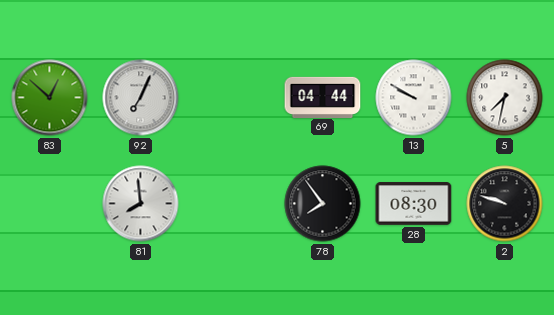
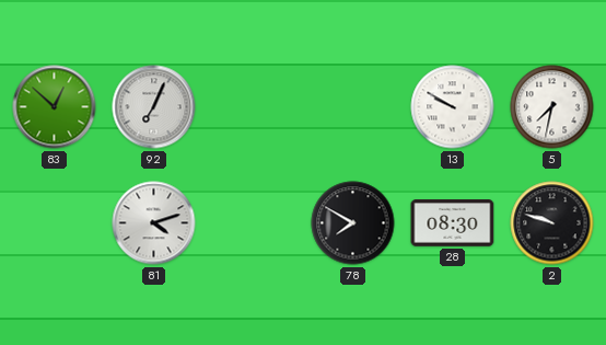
69: 04:44 -> none
81: 7:59 -> 4:12
78: 7:54 -> 7:50
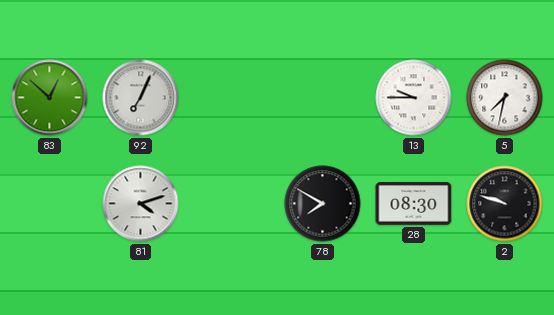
13: 9:50 -> 9:45
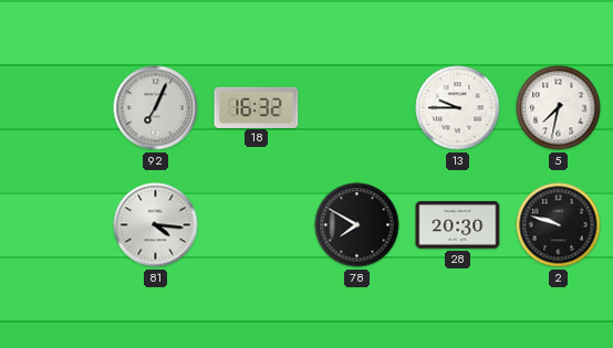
83: 12:52 -> none
18: none -> 16:32
81: 4:12 -> 4:16
28: 08:30 -> 20:30
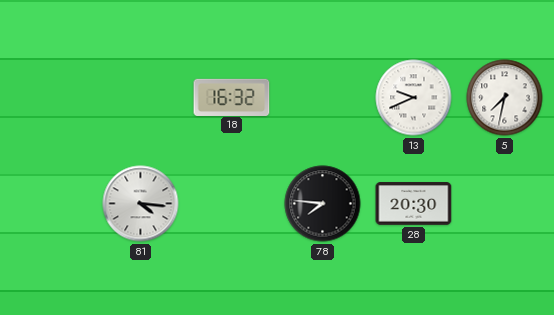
92: 7:04 -> none
13: 9:45 -> 9:41
78: 7:50 -> 7:46
2: 9:48 -> none
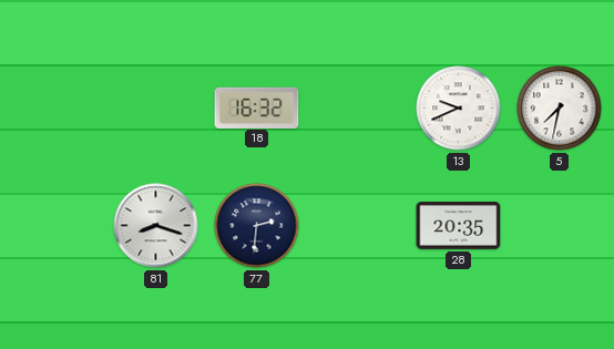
81: 4:16 -> 8:18
77: none -> 2:31
78: 7:46 -> none
28: 20:30 -> 20:35
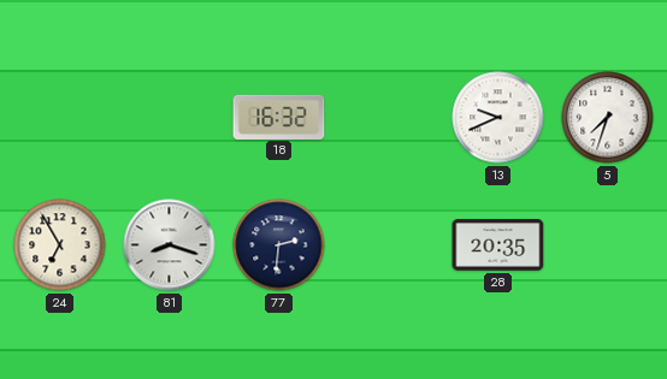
5: 7:32 -> 7:33
24: none -> 6:55
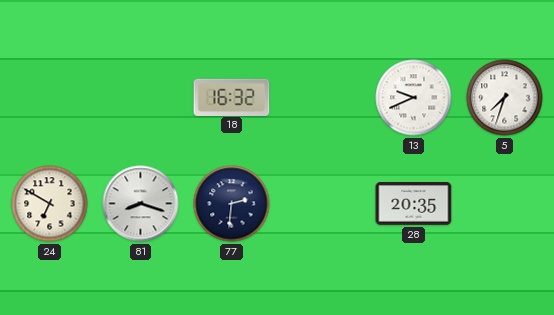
24: 6:55 -> 6:50
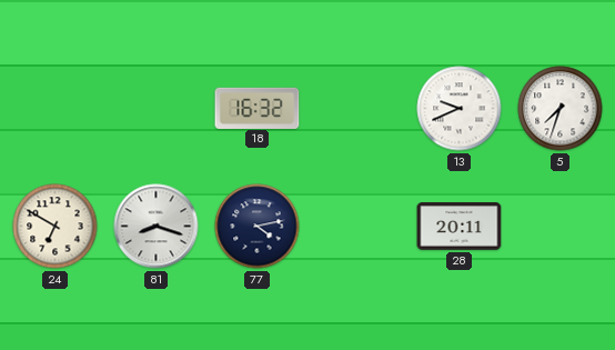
77: 2:31 -> 4:13
28: 20:35 -> 20:11
